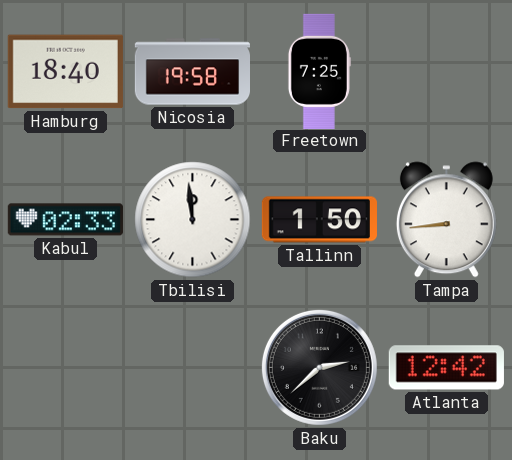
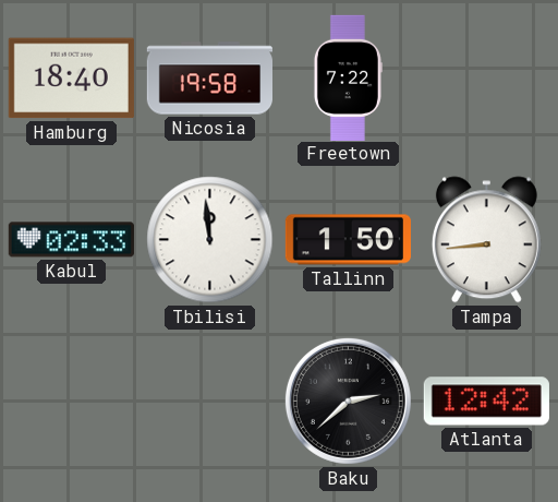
Freetown: 7:25 -> 7:22
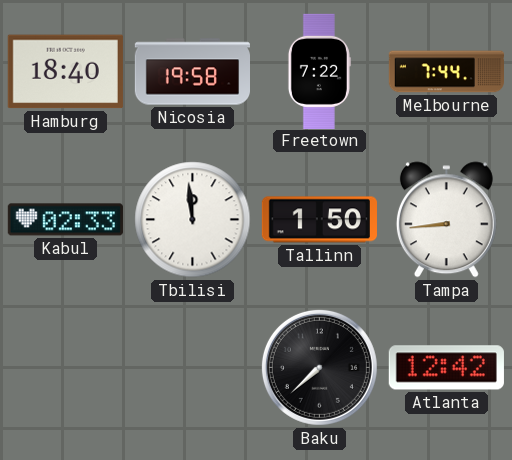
Melbourne: none -> 7:44
Baku: 2:38 -> 7:38
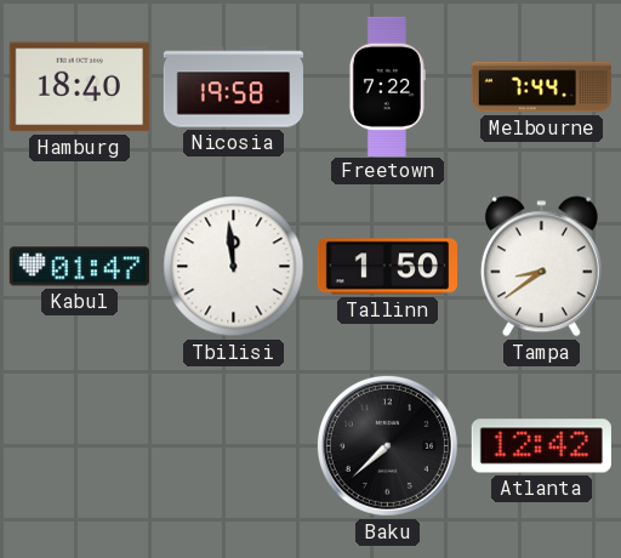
Kabul: 02:33 -> 01:47
Tampa: 8:44 -> 8:39
